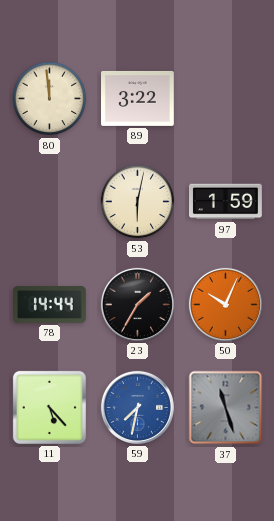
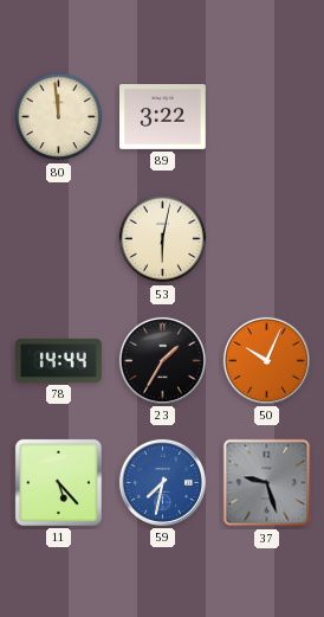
97: 1:59 -> none
37: 11:27 -> 9:27
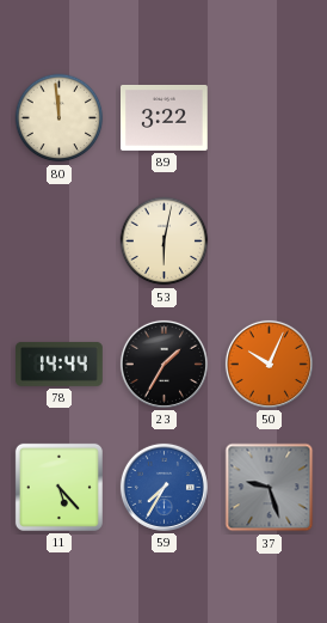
59: 7:32 -> 7:35
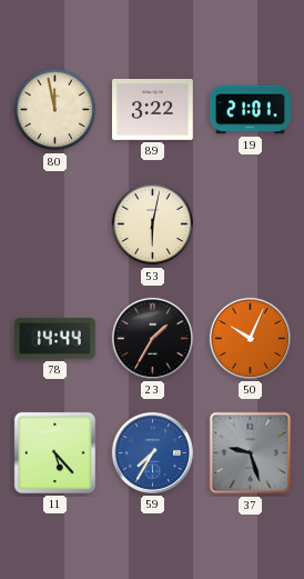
80: 11:59 -> 11:58
19: none -> 21:01
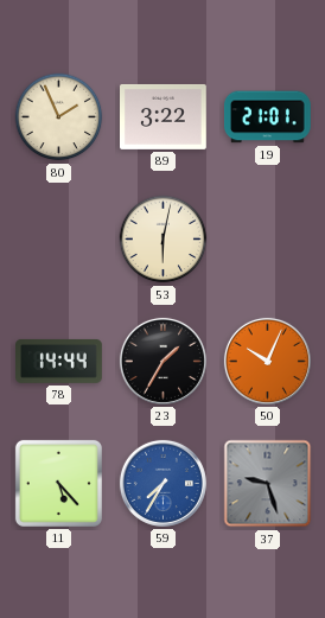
80: 11:58 -> 1:56
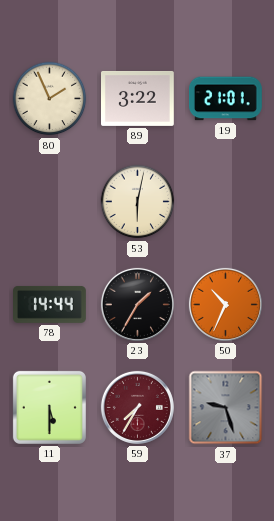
50: 10:04 -> 10:34
11: 5:23 -> 5:30
59 dial: blue -> burgundy
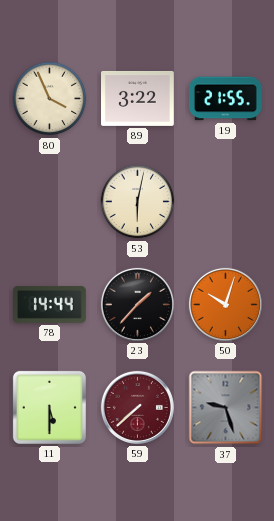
80: 1:56 -> 3:56
19: 21:01 -> 21:55
23: 1:35 -> 1:37
50: 10:34 -> 10:03
59: 7:35 -> 7:38
